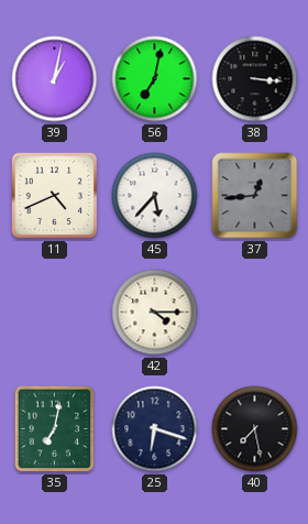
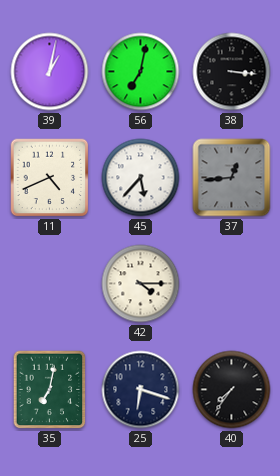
40: 7:28 -> 7:36
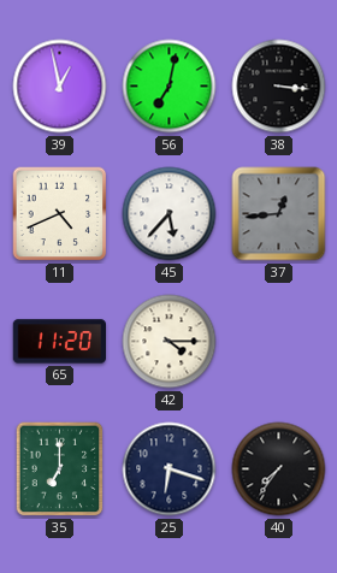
39: 1:02 -> 12:58
65: none -> 11:20
35: 7:02 -> 7:00
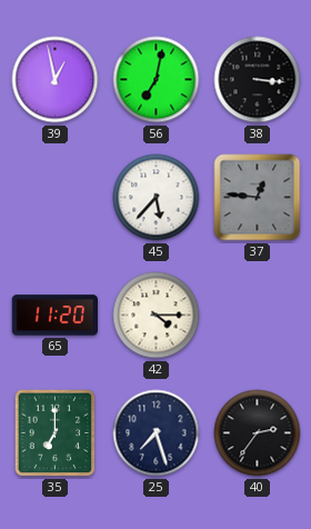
11: 4:41 -> none
37: 12:44 -> 12:46
25: 6:18 -> 7:27
40: 7:36 -> 2:36
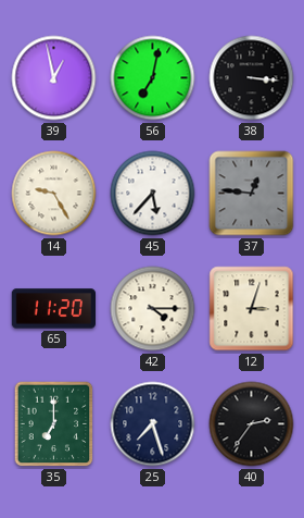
14: none -> 9:25
12: none -> 3:03
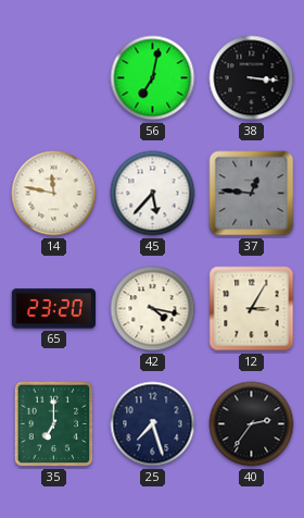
39: 12:58 -> none
14: 9:25 -> 11:47
65: 11:20 -> 23:20
42: 4:15 -> 4:17
12: 3:03 -> 3:05
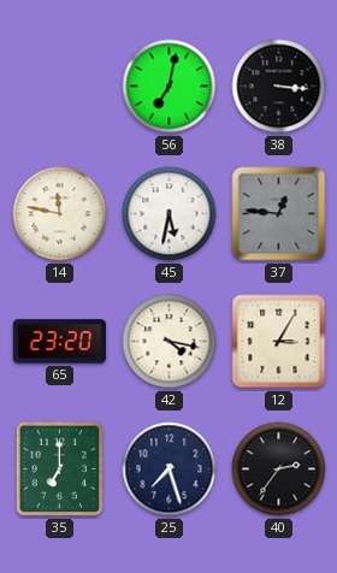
45: 5:37 -> 5:32
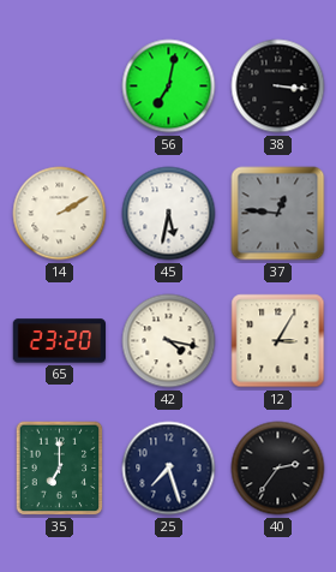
14: 11:47 -> 2:10
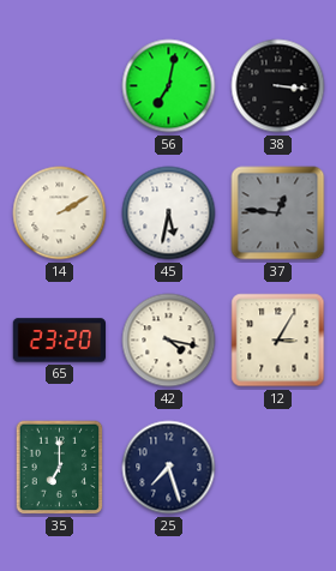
40: 2:36 -> none
